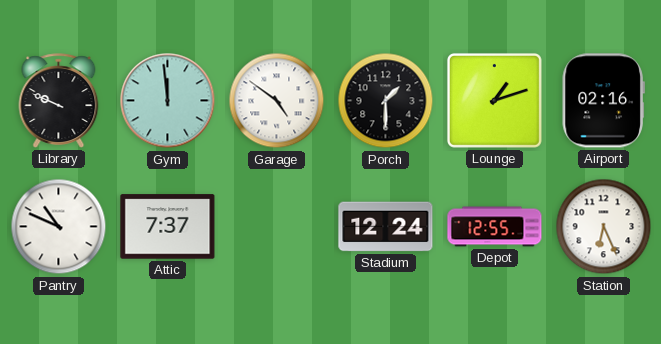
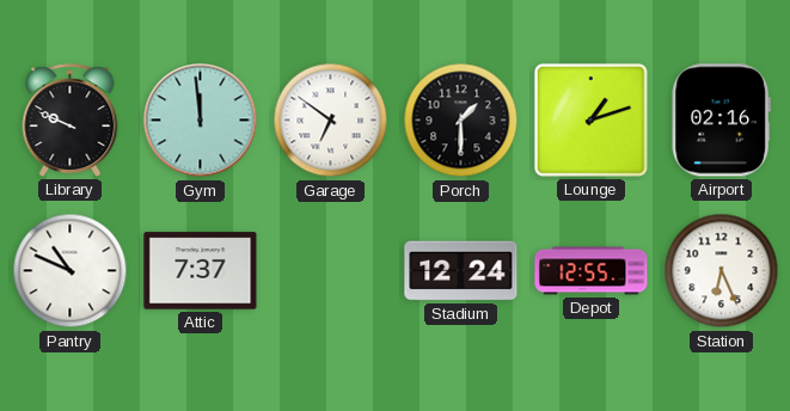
Garage: 4:51 -> 6:51
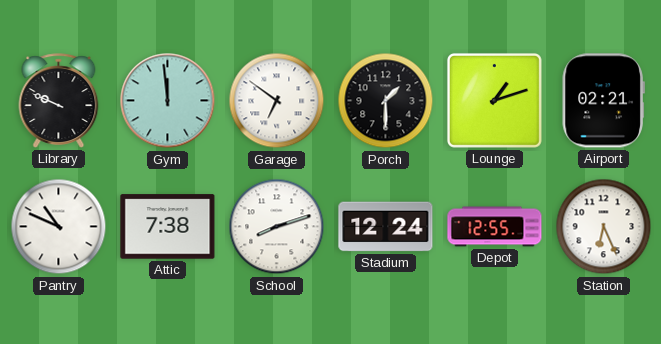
Airport: 02:16 -> 02:21
Attic: 7:37 -> 7:38
School: none -> 8:12
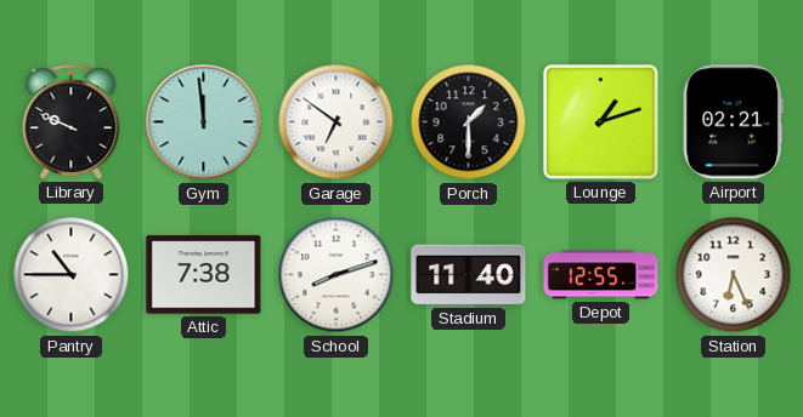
Pantry: 10:49 -> 10:45
Stadium: 12:24 -> 11:40
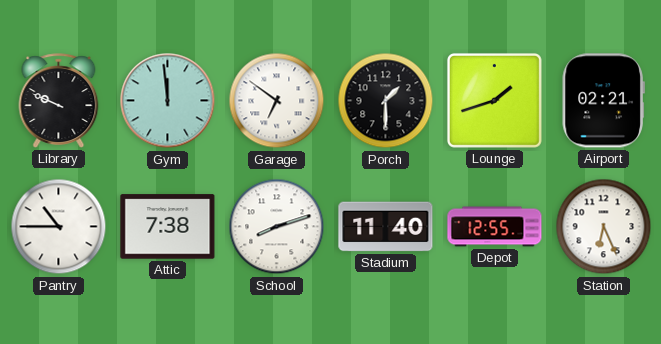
Lounge: 1:12 -> 1:42
